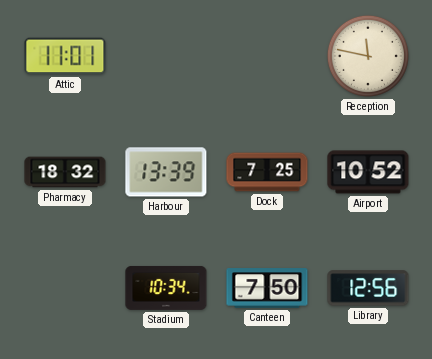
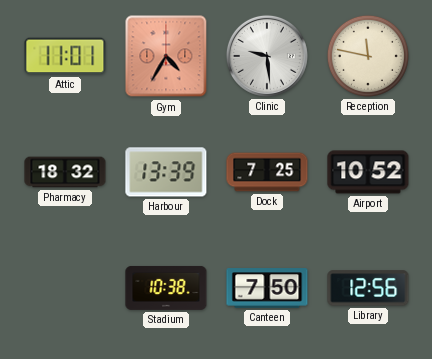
Gym: none -> 4:35
Clinic: none -> 9:29
Stadium: 10:34 -> 10:38
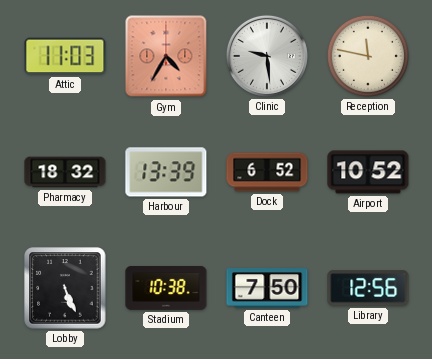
Attic: 11:01 -> 11:03
Dock: 7:25 -> 6:52
Lobby: none -> 5:26
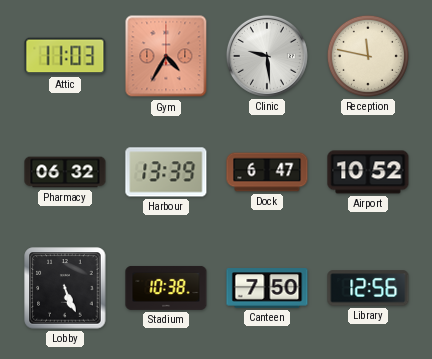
Pharmacy: 18:32 -> 06:32
Dock: 6:52 -> 6:47
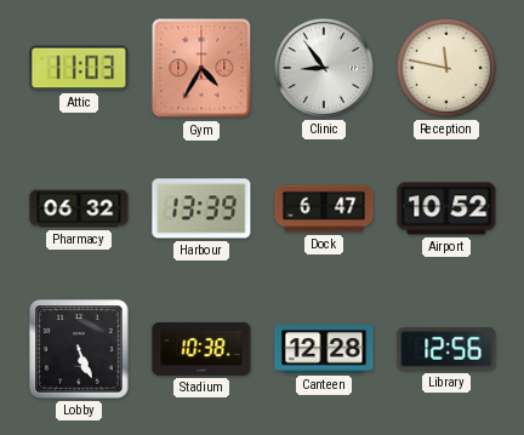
Clinic: 9:29 -> 8:54
Canteen: 7:50 -> 12:28
